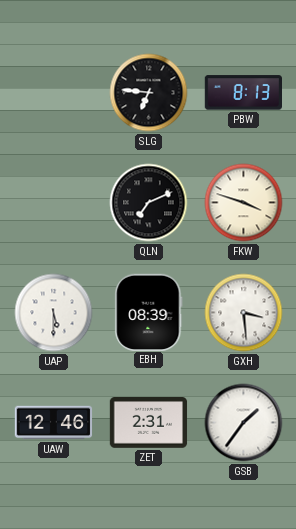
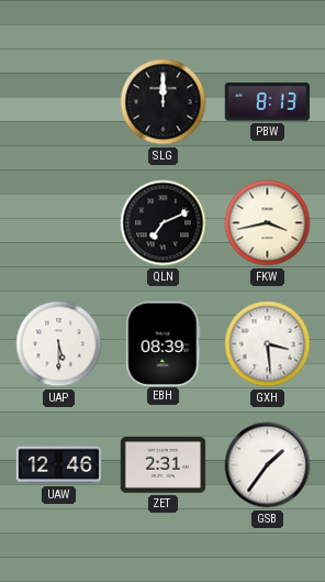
SLG: 6:46 -> 12:00
FKW: 3:48 -> 3:43
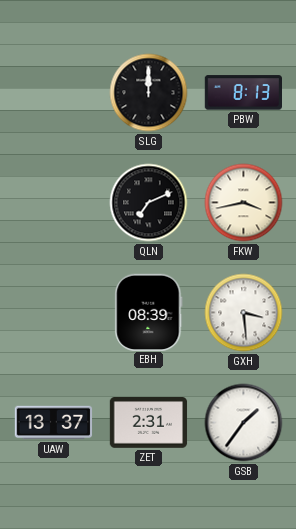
UAP: 5:30 -> none
UAW: 12:46 -> 13:37
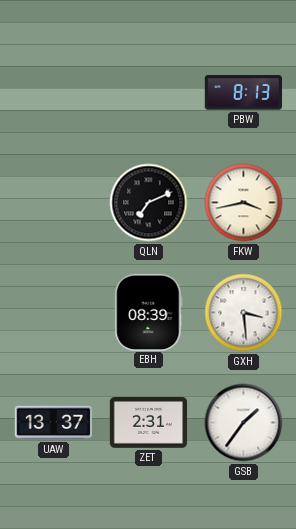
SLG: 12:00 -> none
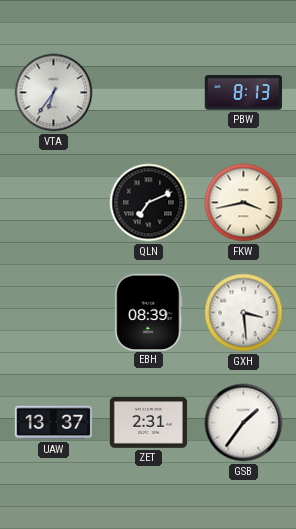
VTA: none -> 6:36
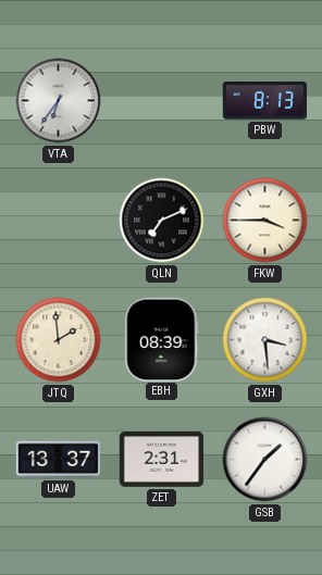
FKW: 3:43 -> 3:45
JTQ: none -> 1:59
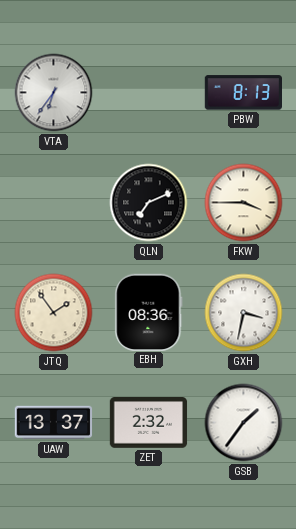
JTQ: 1:59 -> 1:54
EBH: 08:39 -> 08:36
GXH: 3:29 -> 3:32
ZET: 2:31 -> 2:32
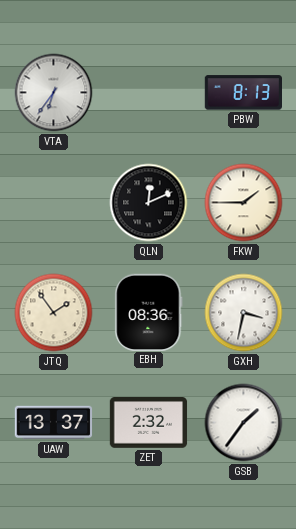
QLN: 7:11 -> 12:11
FKW: 3:45 -> 1:45
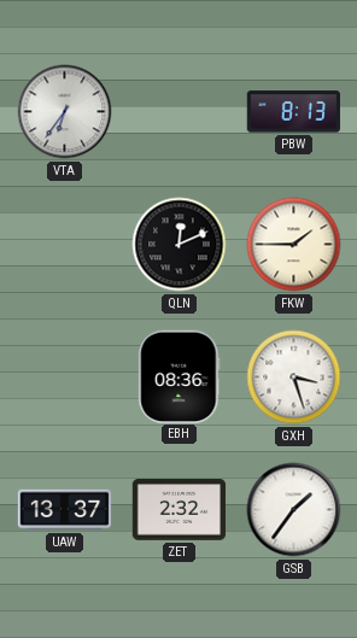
JTQ: 1:54 -> none
GXH: 3:32 -> 3:27
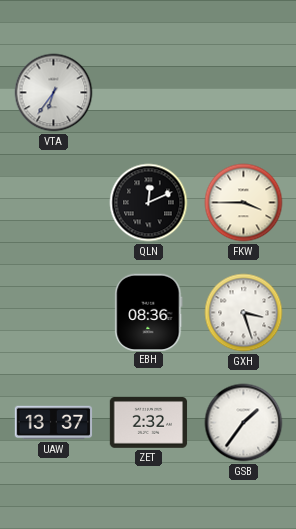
PBW: 8:13 -> none
FKW: 1:45 -> 3:45
